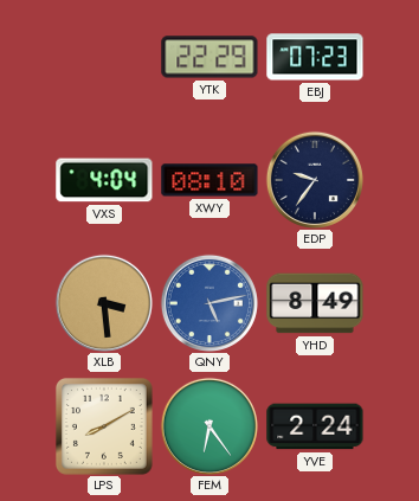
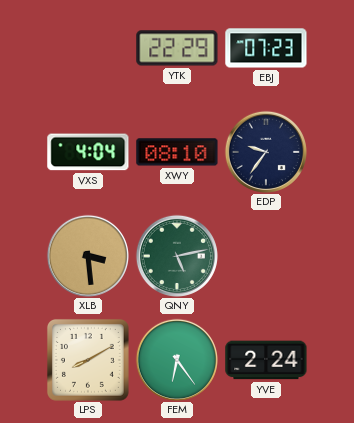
QNY dial: blue -> green
YHD: 8:49 -> none
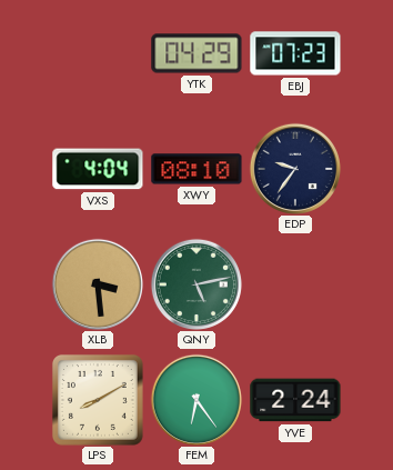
YTK: 22:29 -> 04:29
